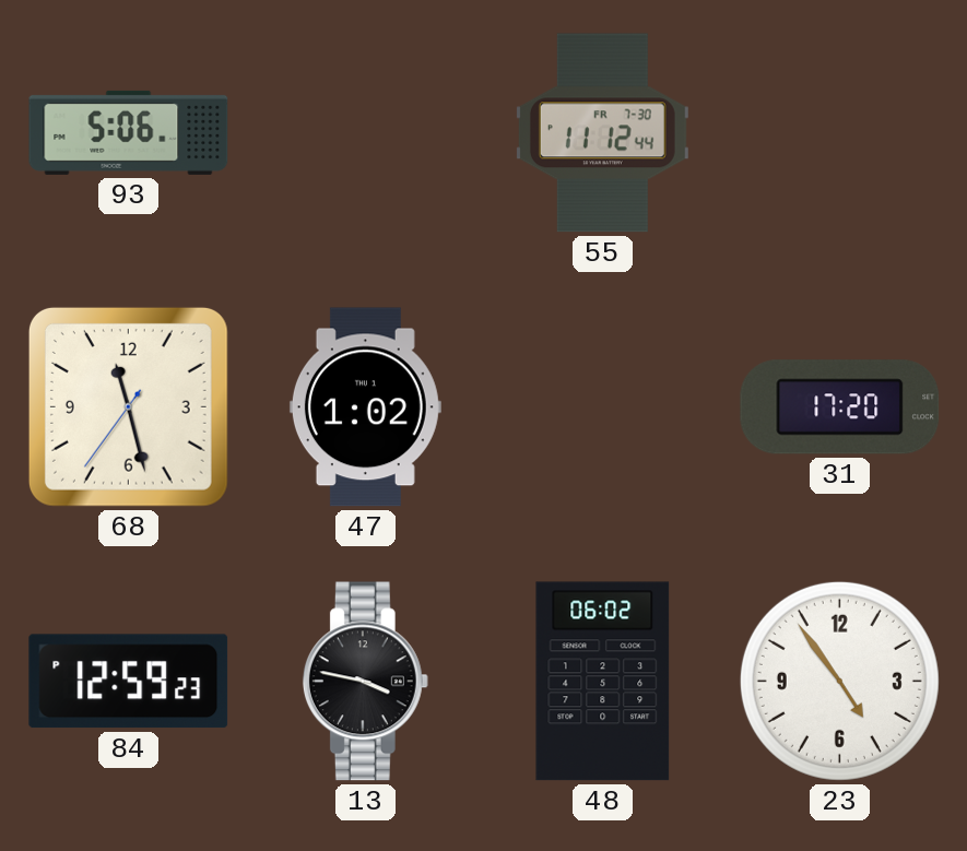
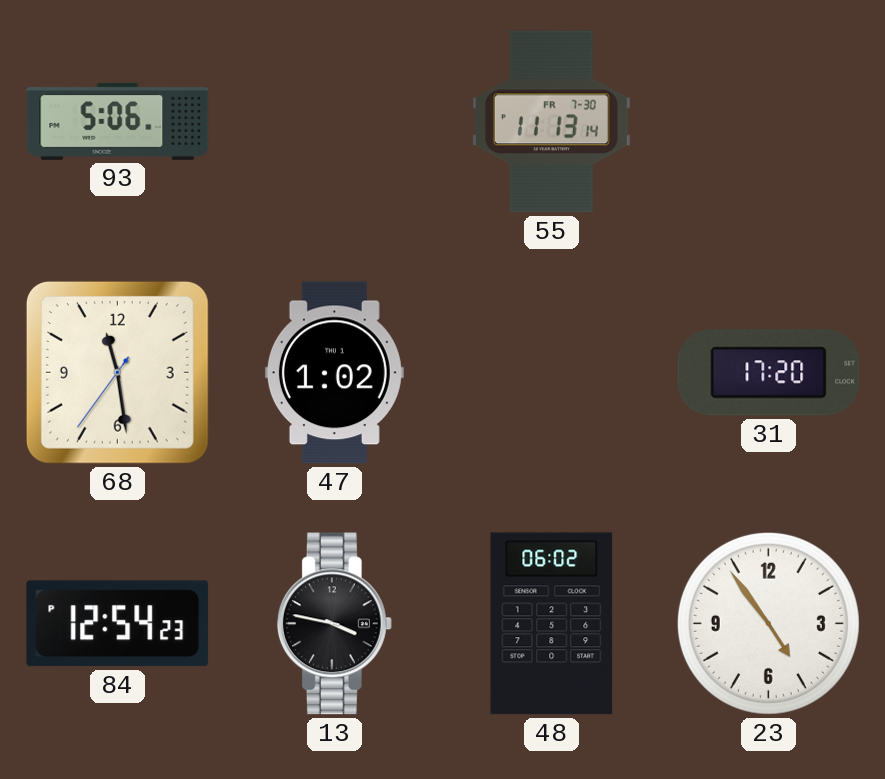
55: 11:12 -> 11:13
68: 11:27 -> 11:28
84: 12:59 -> 12:54
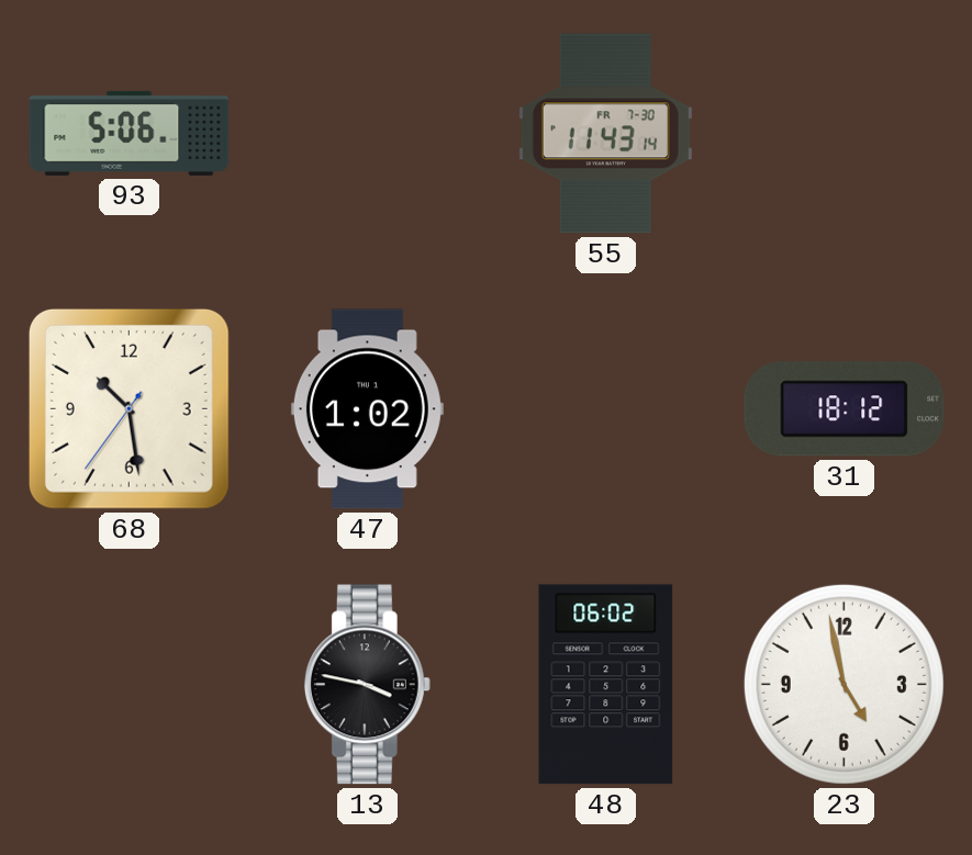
55: 11:13 -> 11:43
68: 11:28 -> 10:28
31: 17:20 -> 18:12
84: 12:54 -> none
23: 4:54 -> 4:58
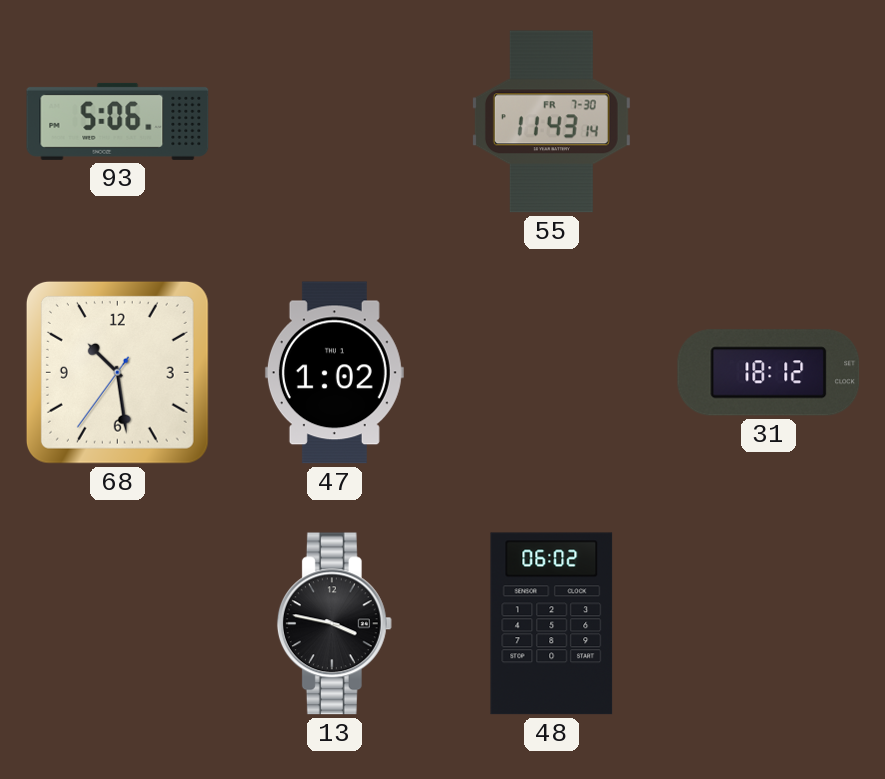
23: 4:58 -> none
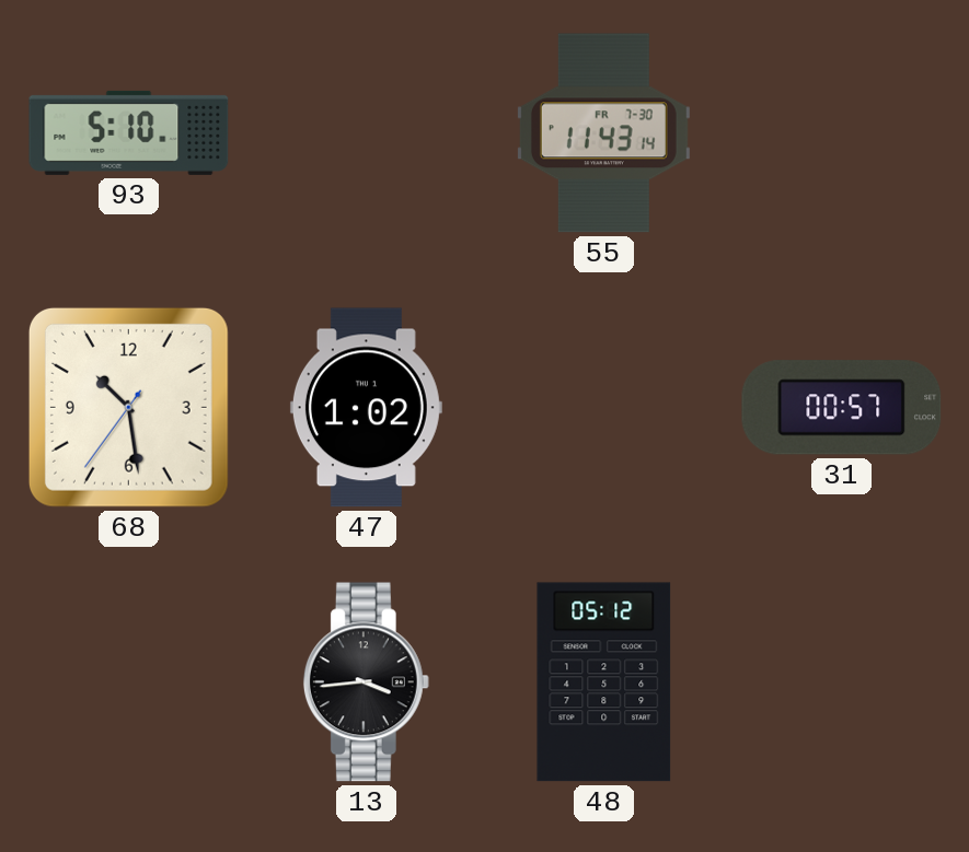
93: 5:06 -> 5:10
31: 18:12 -> 00:57
13: 3:47 -> 3:44
48: 06:02 -> 05:12
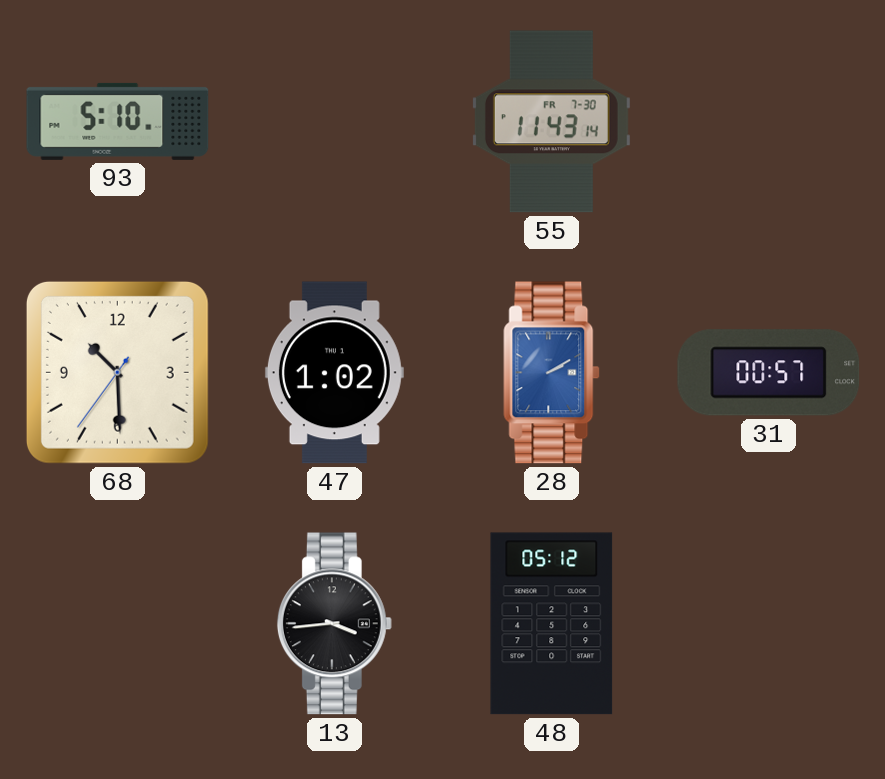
68: 10:28 -> 10:29
28: none -> 2:10
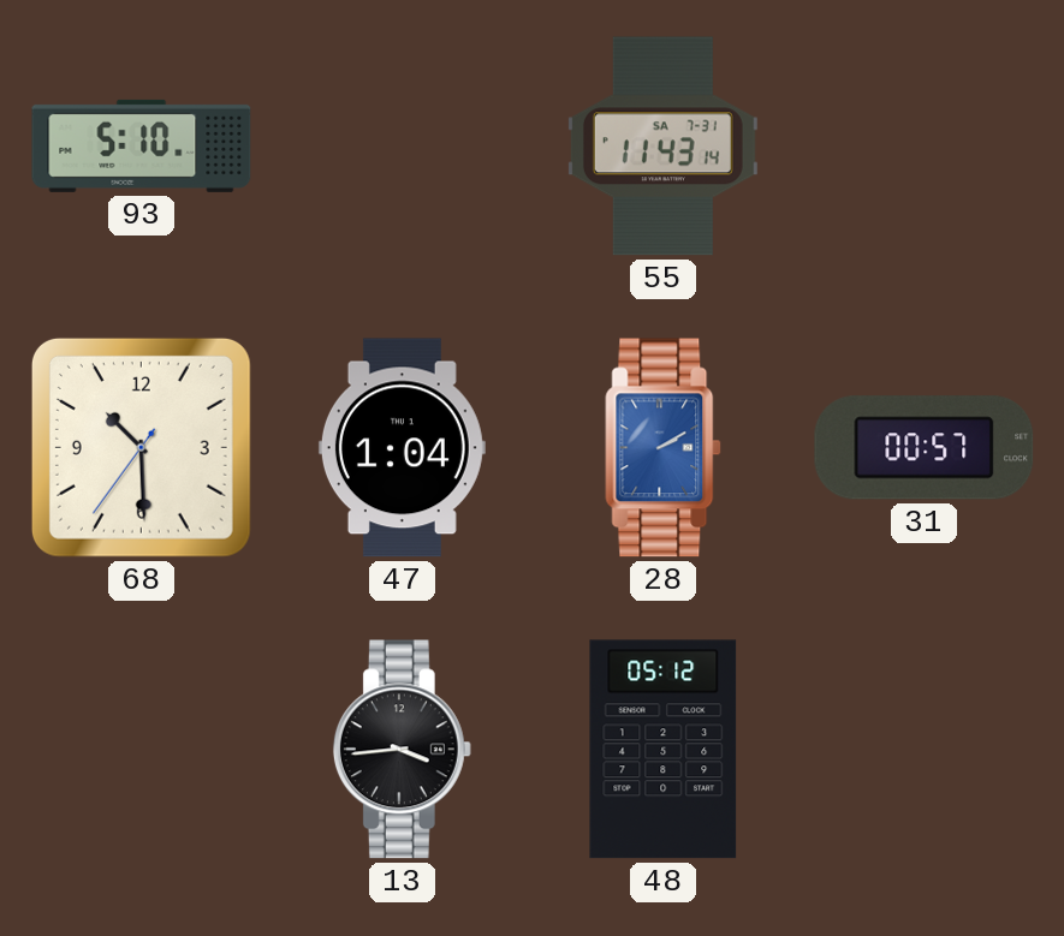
55 date: FR 7-30 -> SA 7-31
47: 1:02 -> 1:04
